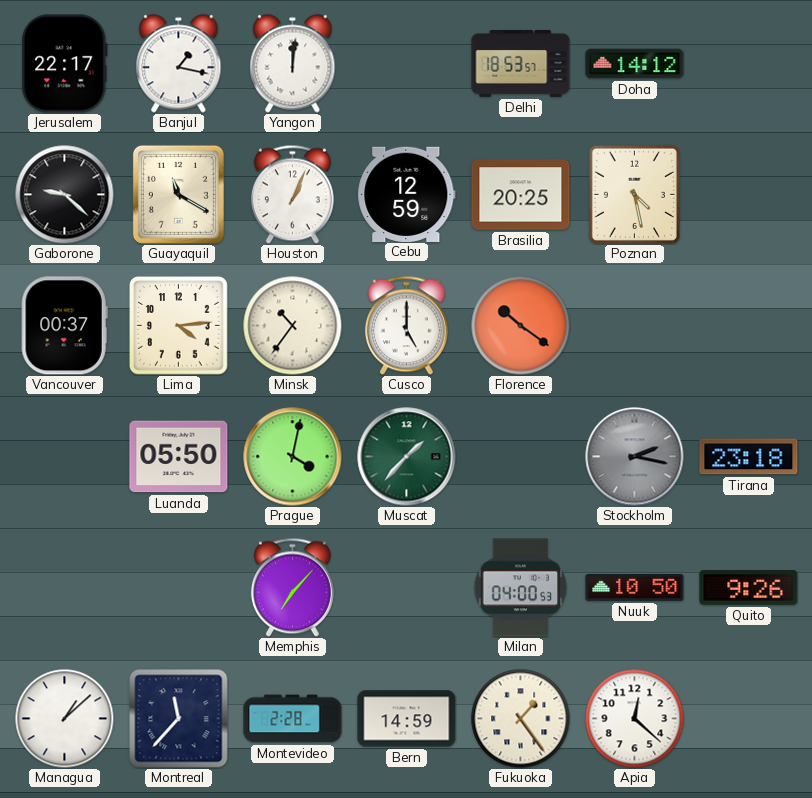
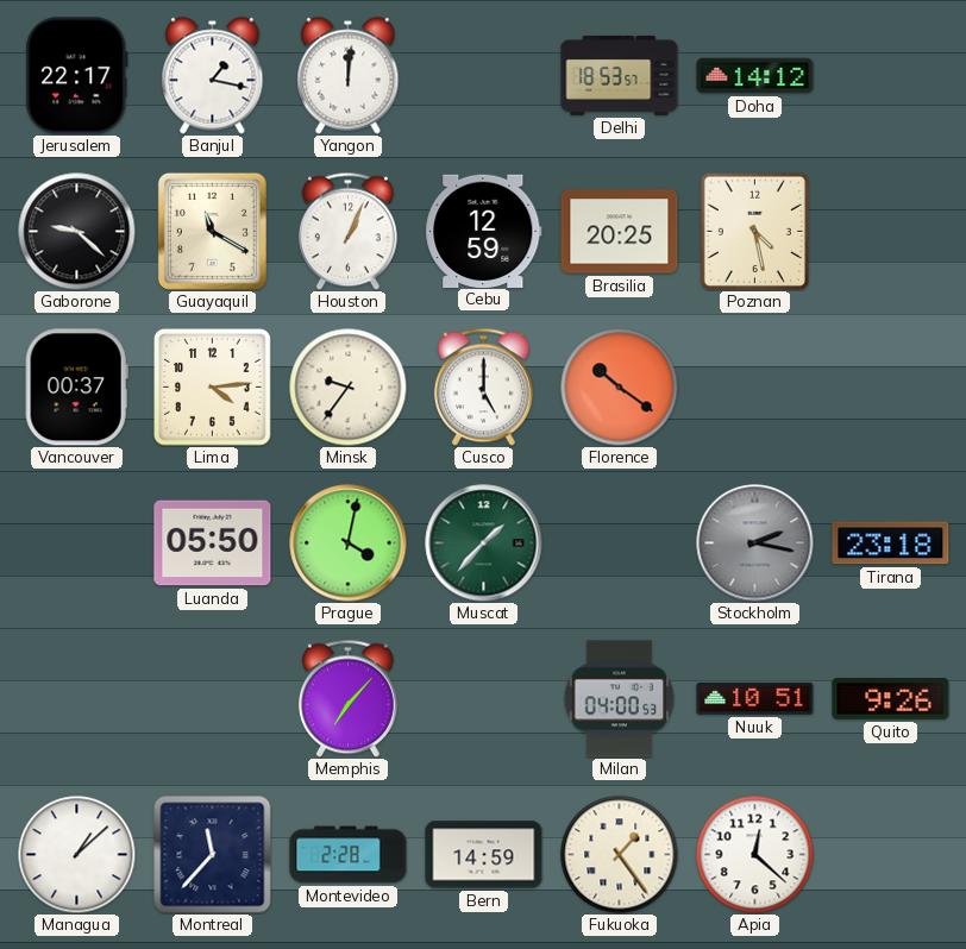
Minsk: 10:36 -> 9:36
Nuuk: 10:50 -> 10:51
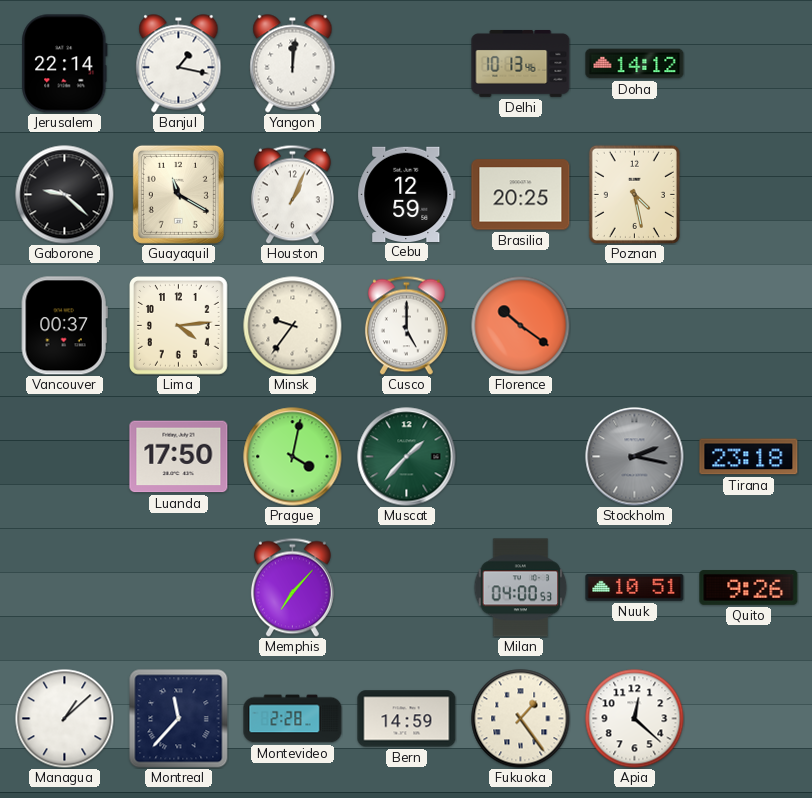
Jerusalem: 22:17 -> 22:14
Delhi: 18:53 -> 10:13
Luanda: 05:50 -> 17:50
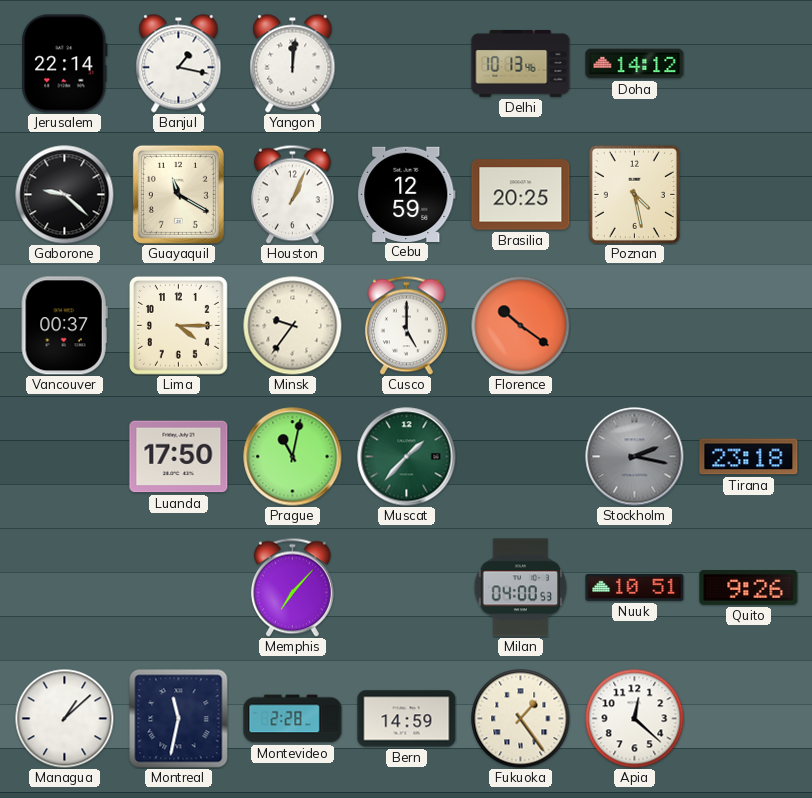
Lima: 4:14 -> 4:15
Prague: 4:02 -> 11:02
Montreal: 11:37 -> 11:32
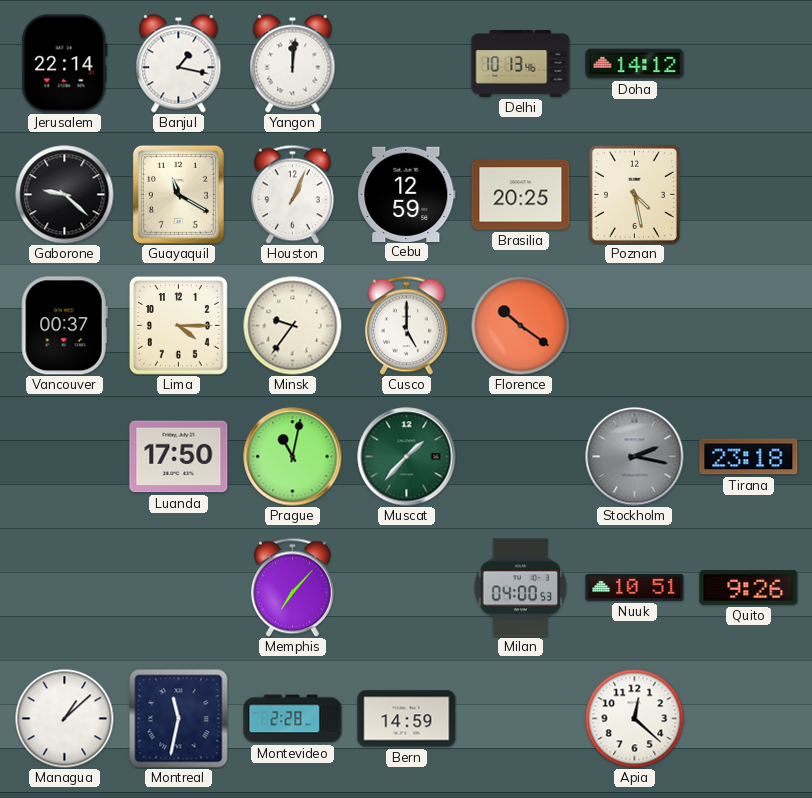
Fukuoka: 1:24 -> none
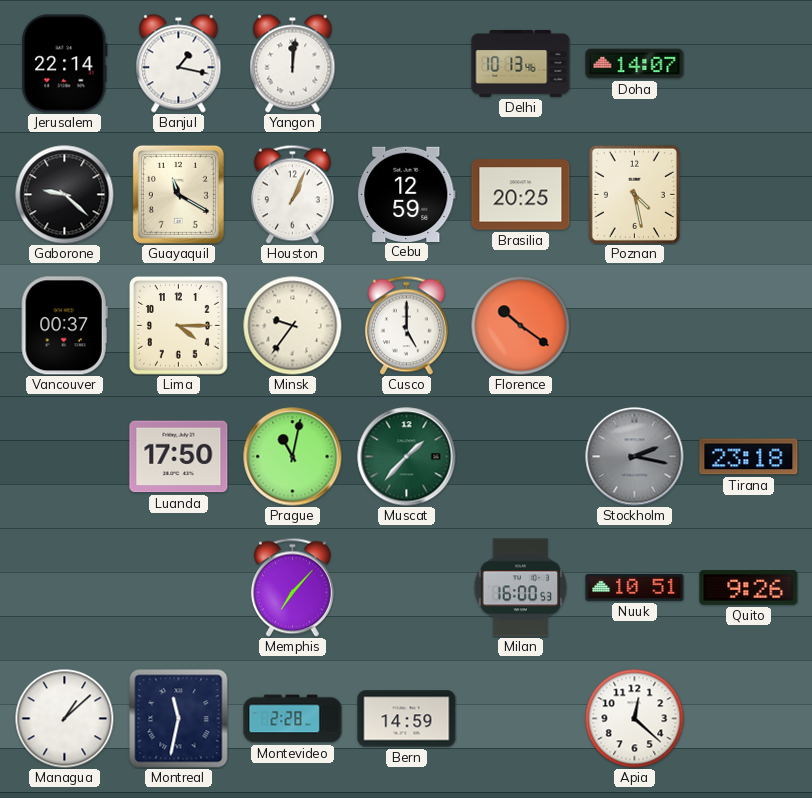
Doha: 14:12 -> 14:07
Milan: 04:00 -> 16:00
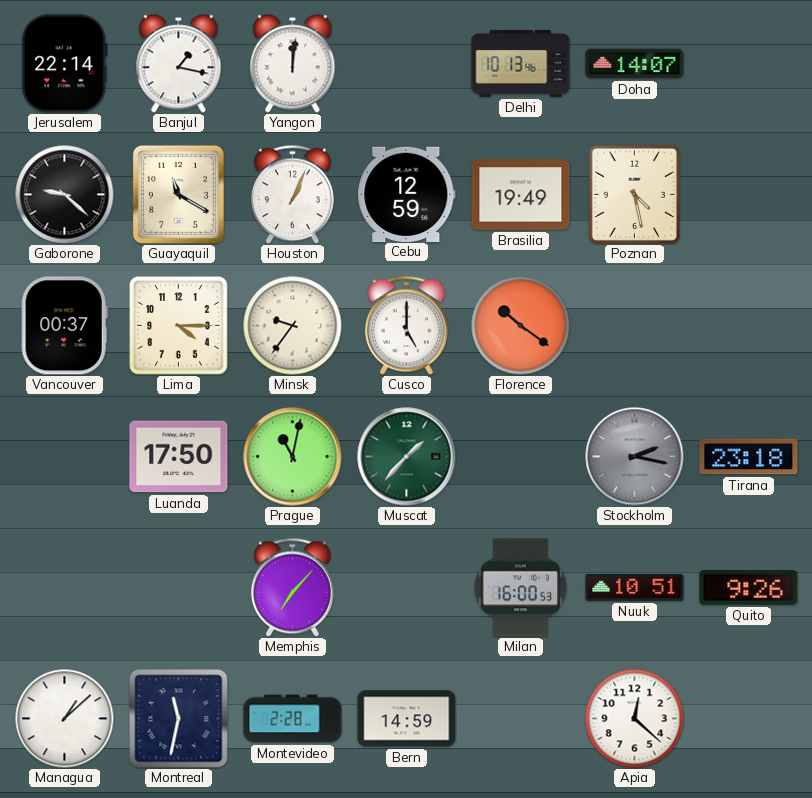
Brasilia: 20:25 -> 19:49
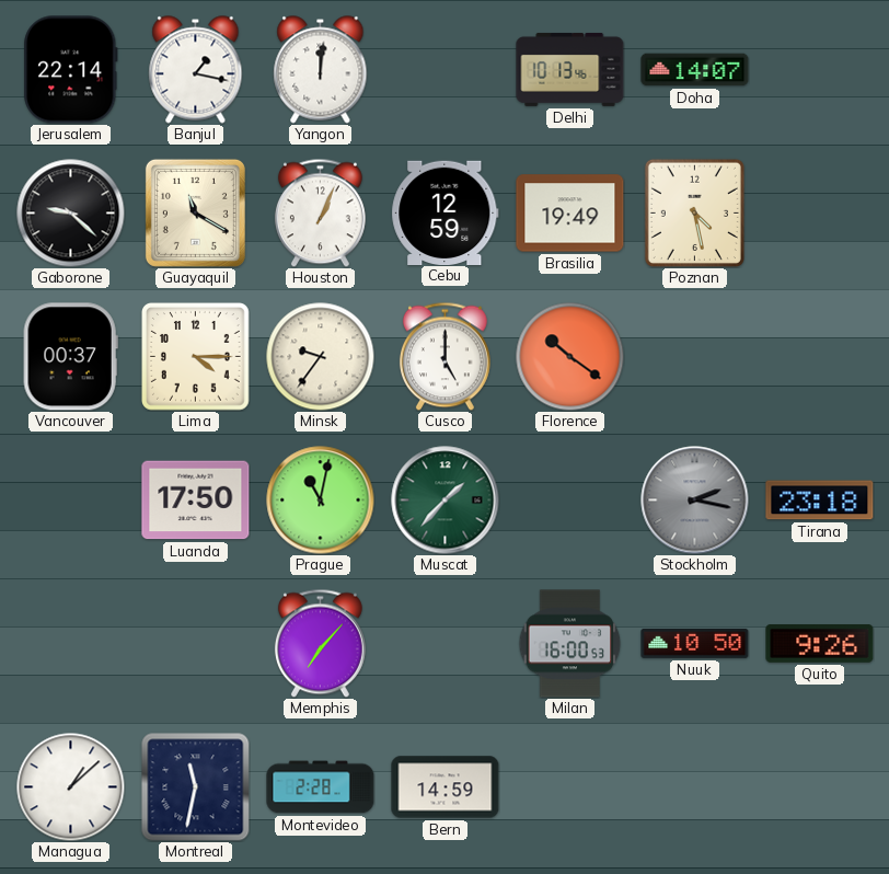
Nuuk: 10:51 -> 10:50
Apia: 12:22 -> none
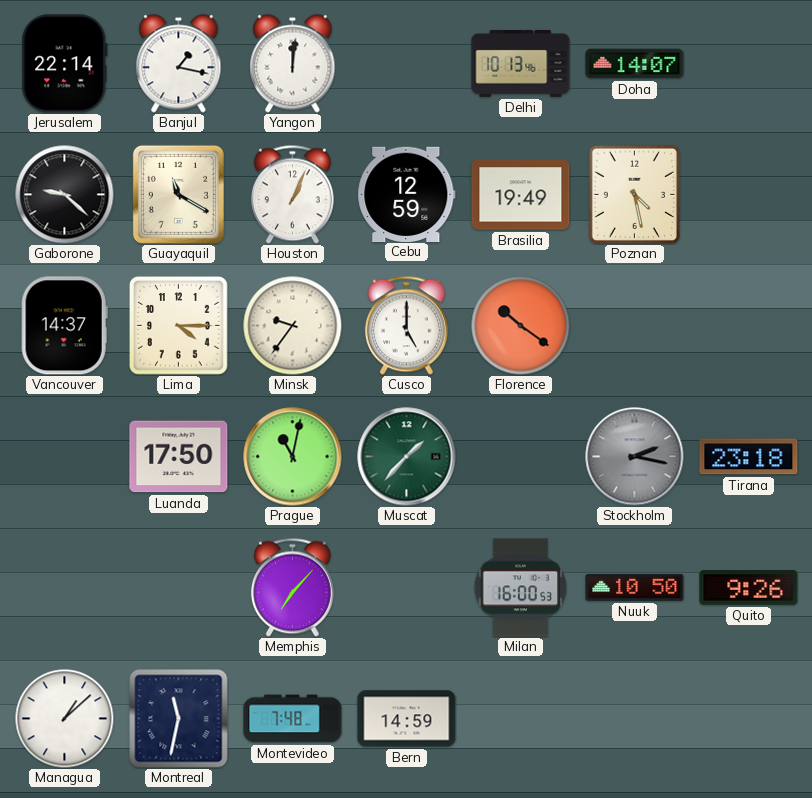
Vancouver: 00:37 -> 14:37
Montevideo: 2:28 -> 7:48
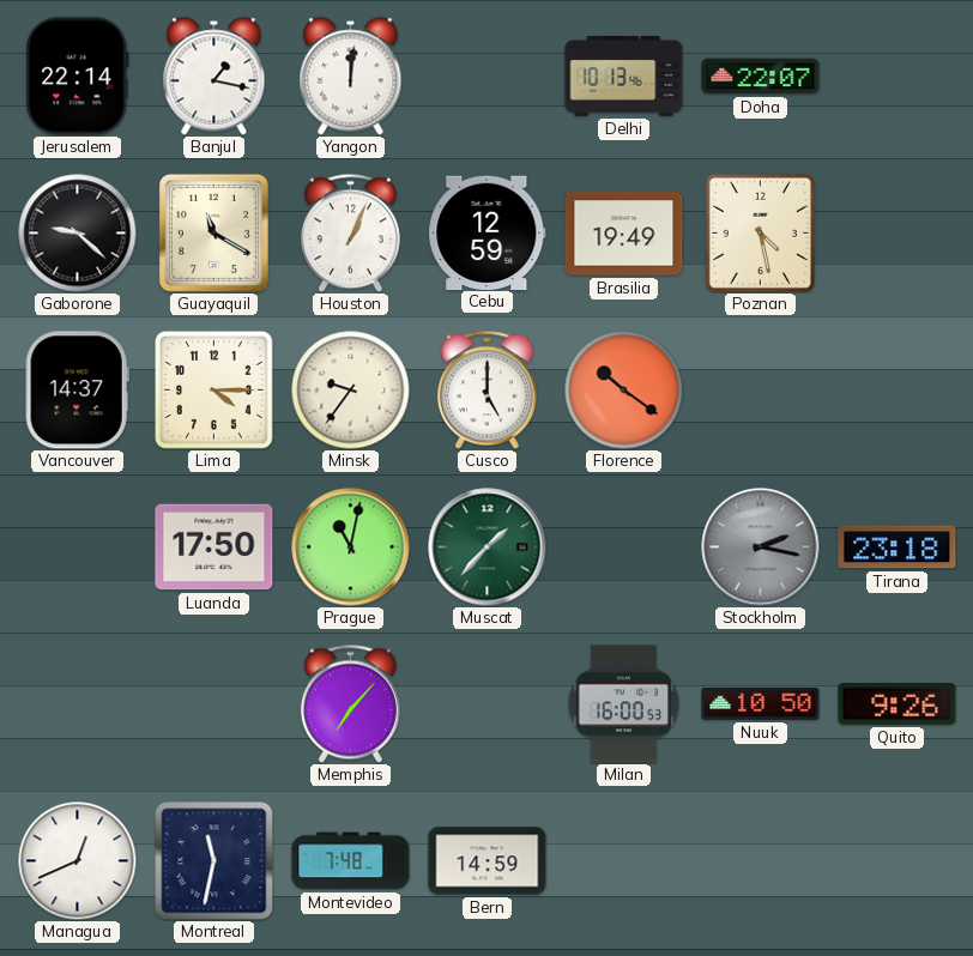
Doha: 14:07 -> 22:07
Managua: 1:08 -> 12:41
